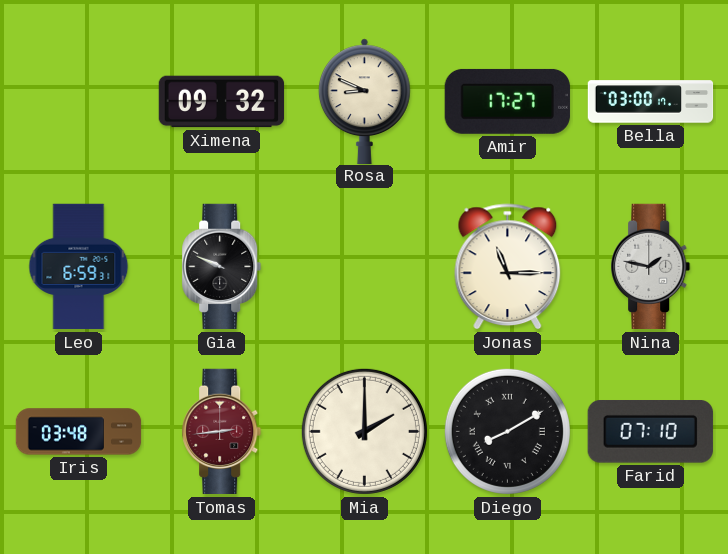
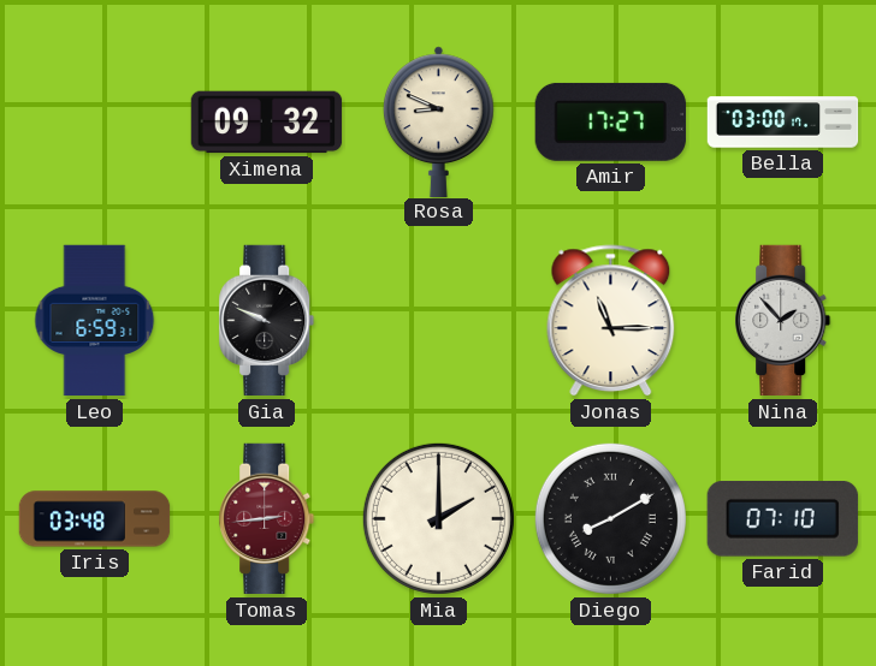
Nina: 1:47 -> 1:53
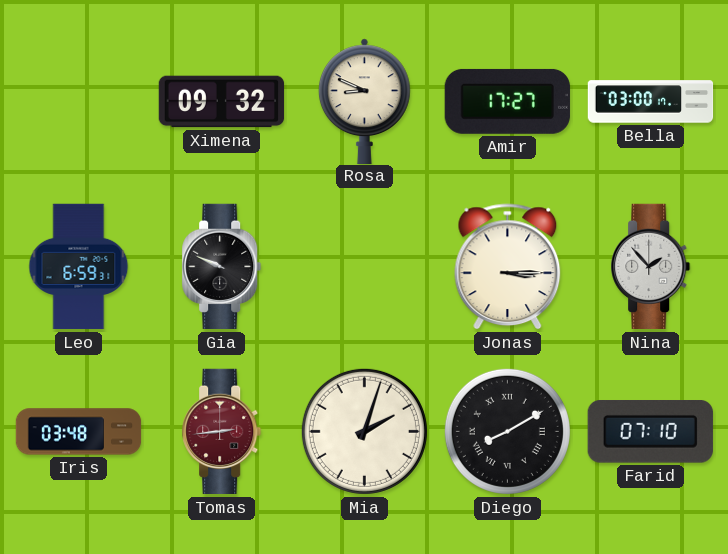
Jonas: 11:15 -> 3:15
Mia: 2:00 -> 2:03
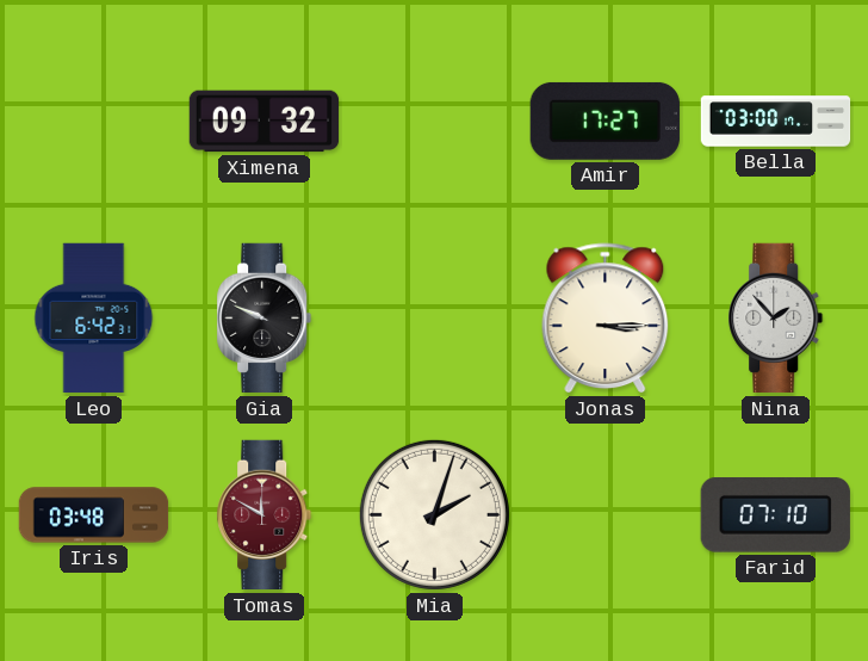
Rosa: 8:49 -> none
Leo: 6:59 -> 6:42
Tomas: 2:44 -> 11:50
Diego: 8:10 -> none
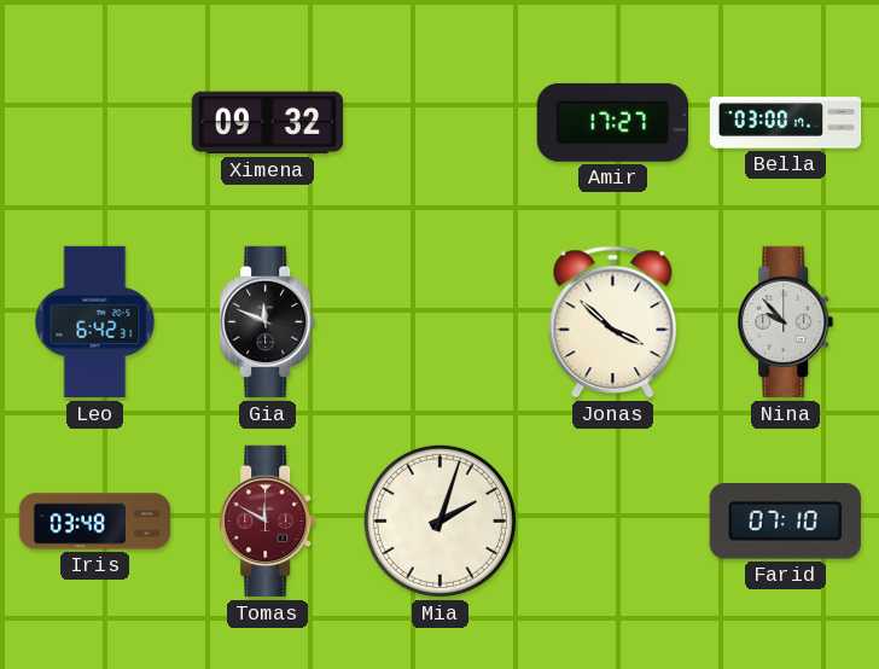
Gia: 9:49 -> 11:49
Jonas: 3:15 -> 3:52
Nina: 1:53 -> 9:53
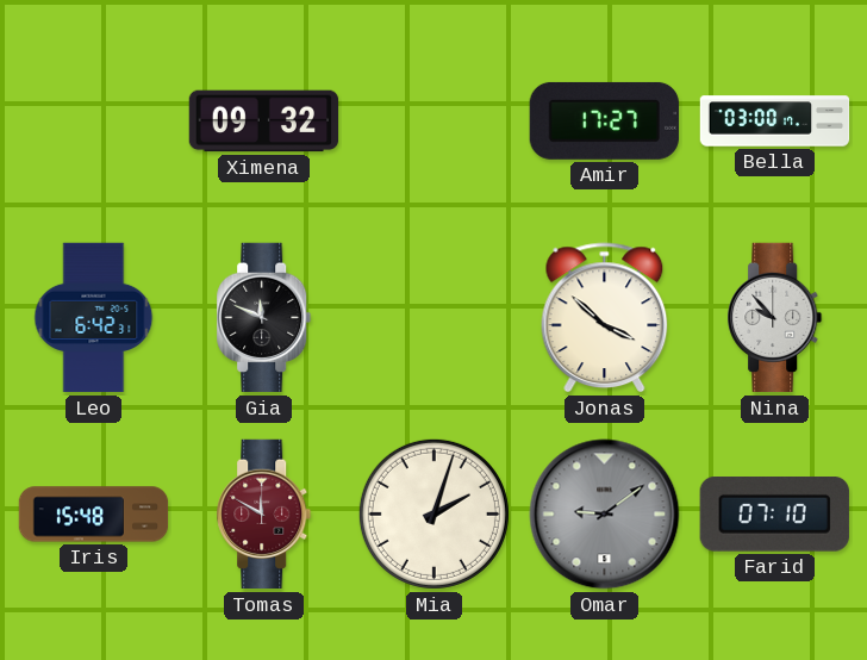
Iris: 03:48 -> 15:48
Omar: none -> 9:09
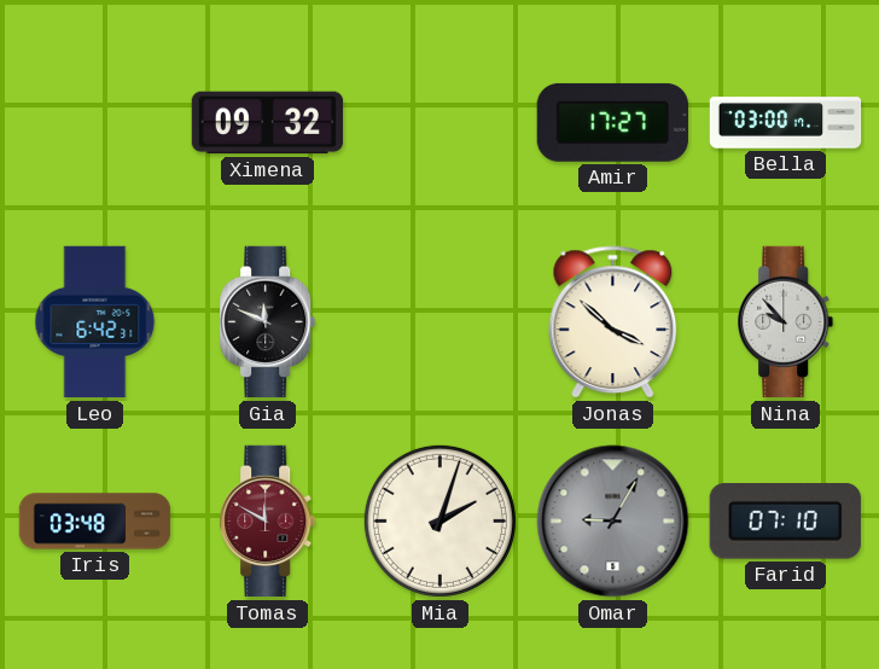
Iris: 15:48 -> 03:48
Omar: 9:09 -> 9:05
